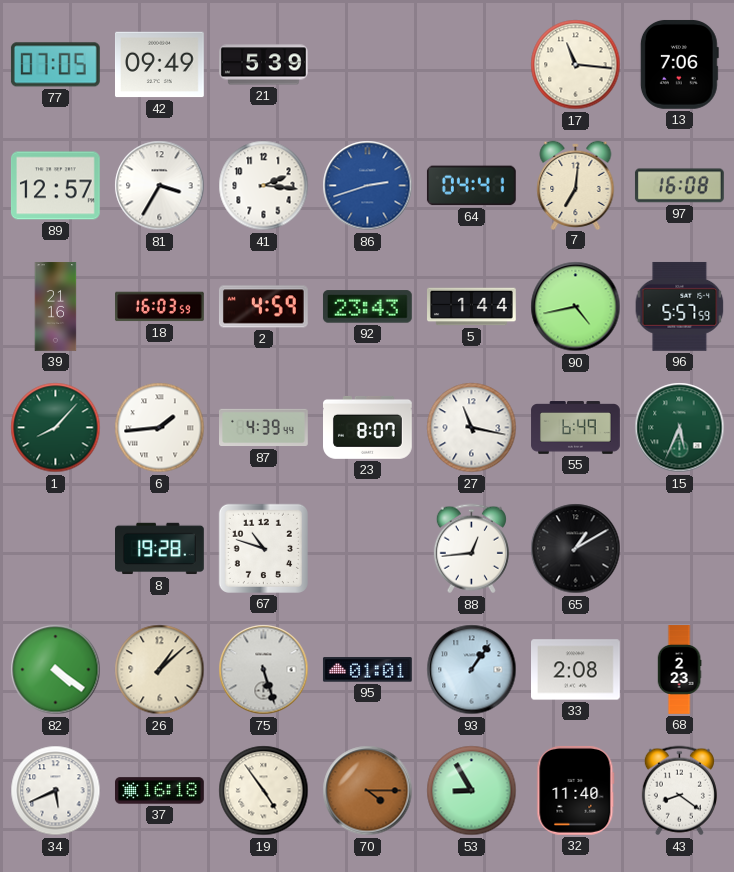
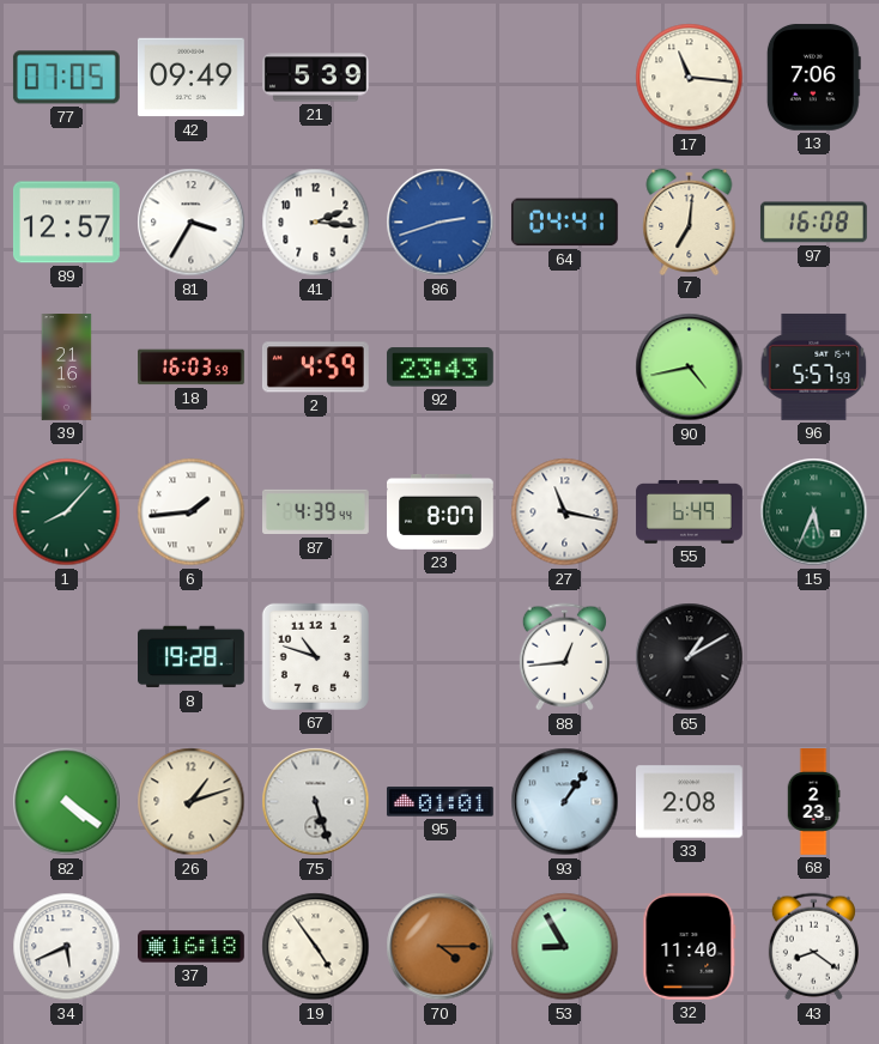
5: 1:44 -> none
26: 1:08 -> 1:12
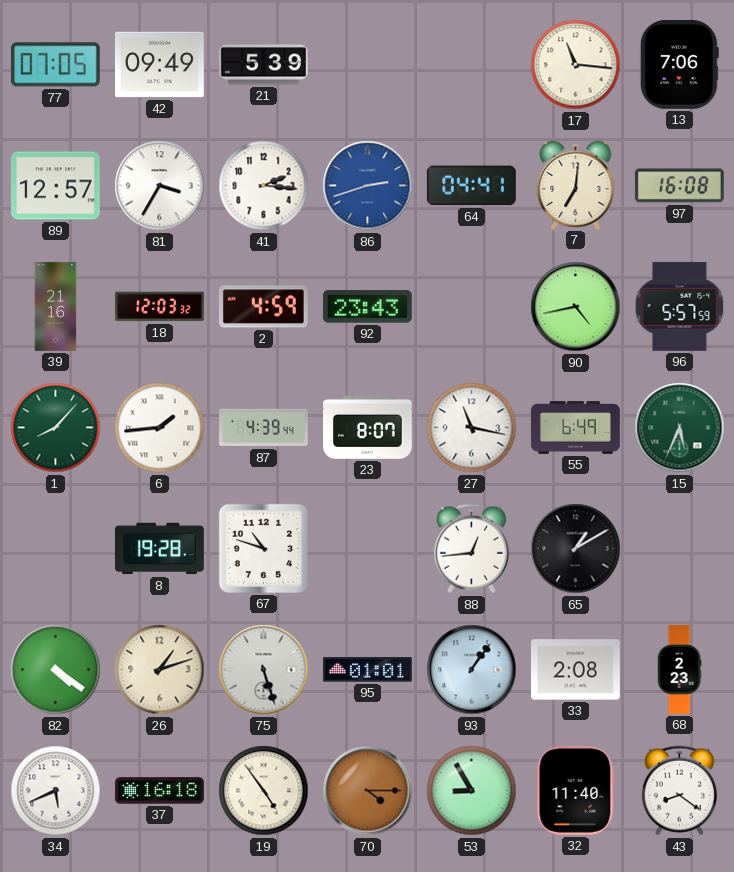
18: 16:03 -> 12:03
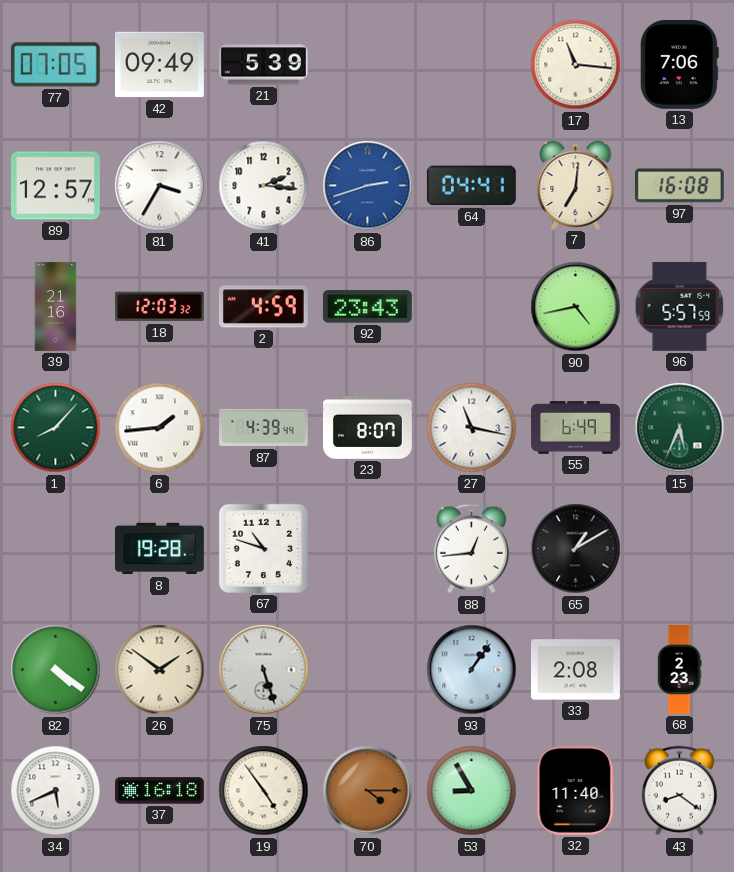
26: 1:12 -> 1:51
95: 01:01 -> none
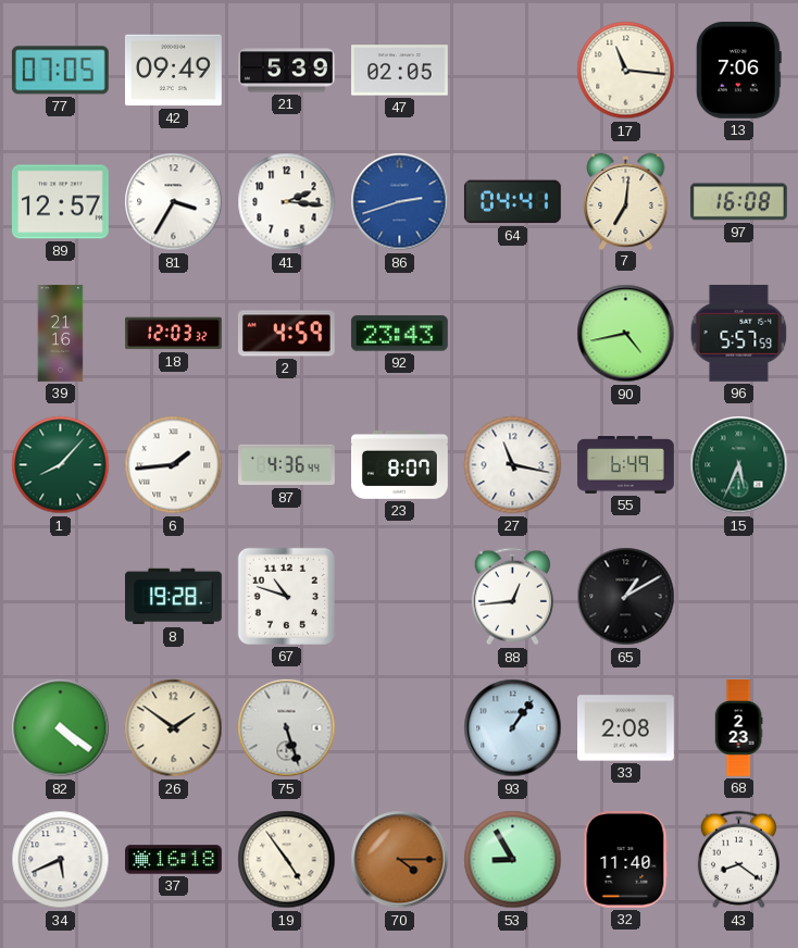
47: none -> 02:05
87: 4:39 -> 4:36
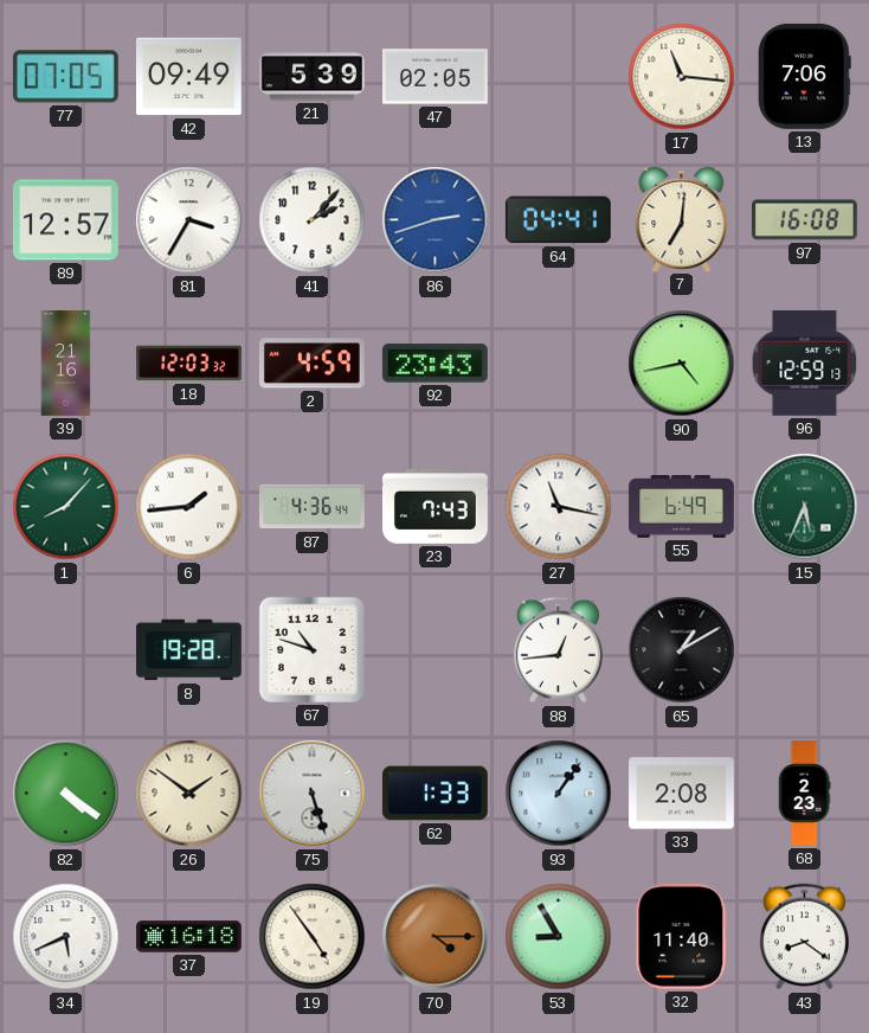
41: 2:16 -> 2:07
96: 5:57 -> 12:59
23: 8:07 -> 7:43
62: none -> 1:33
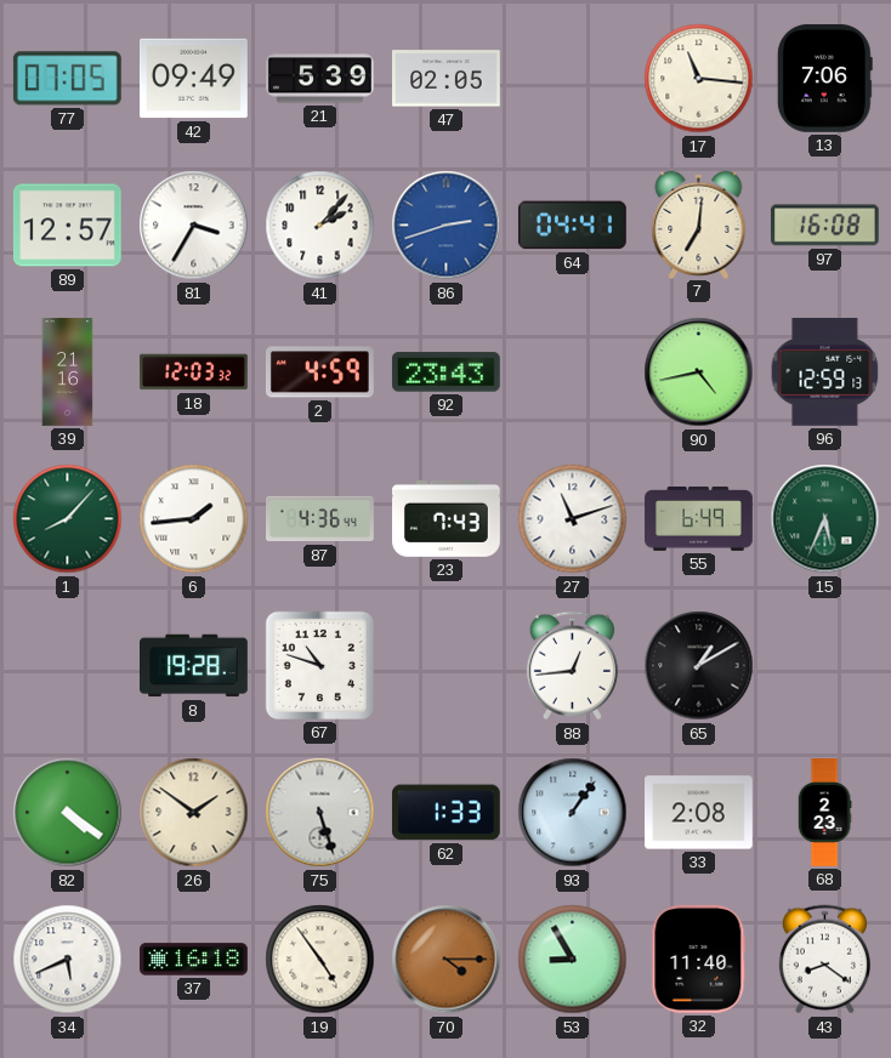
27: 11:17 -> 11:12
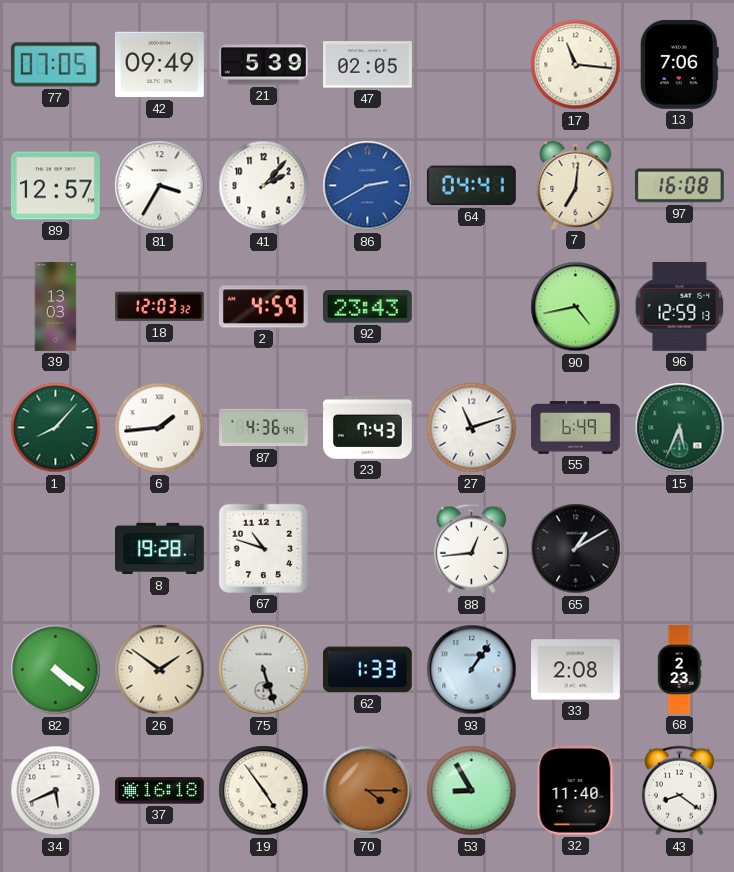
86: 2:42 -> 2:40
39: 21:16 -> 13:03
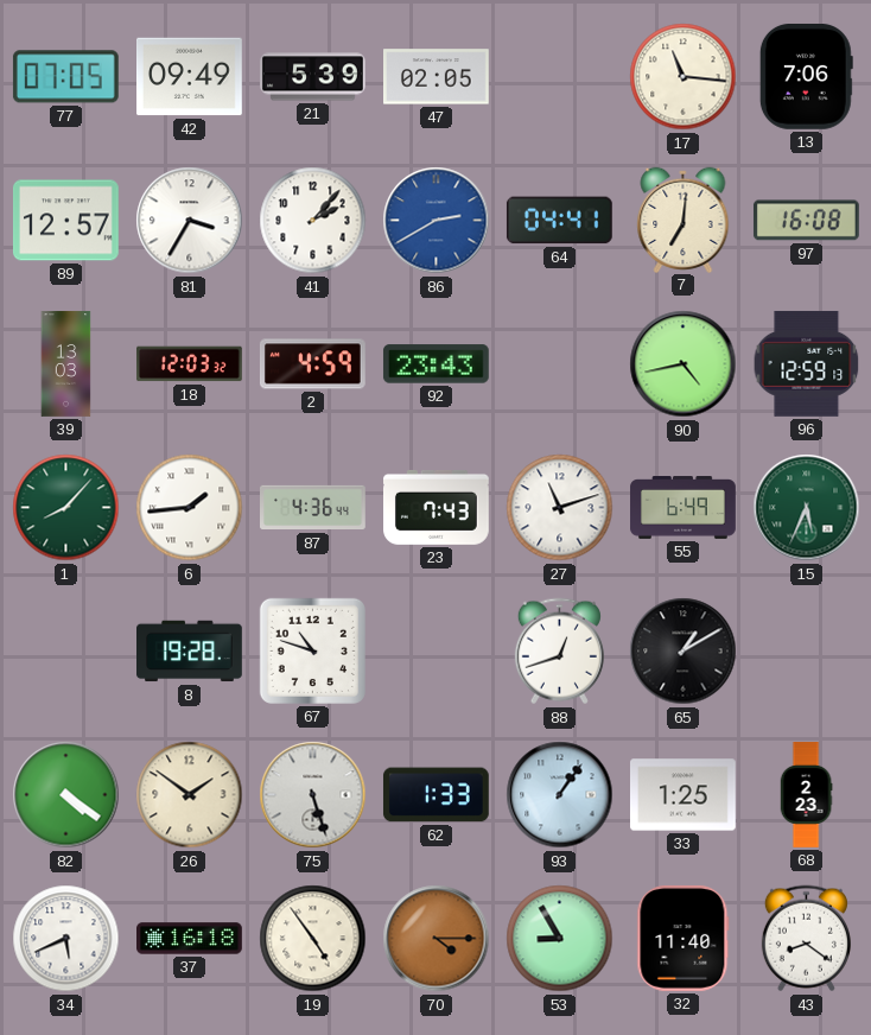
88: 12:44 -> 12:42
33: 2:08 -> 1:25
